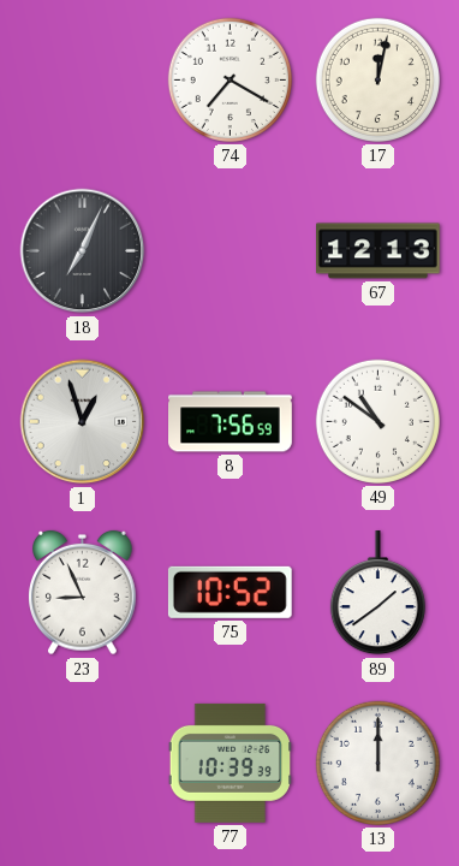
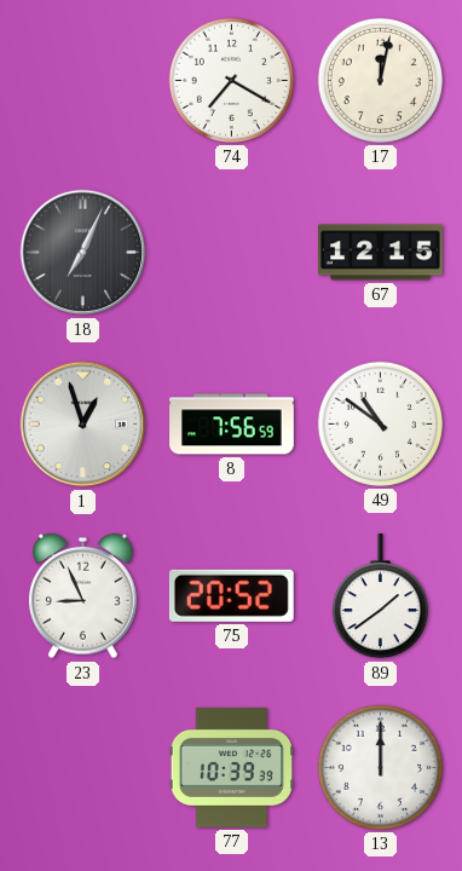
67: 12:13 -> 12:15
75: 10:52 -> 20:52
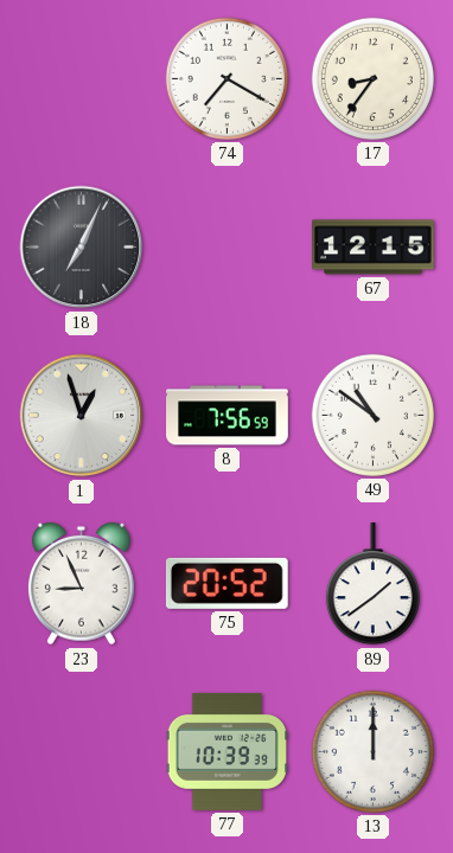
17: 12:02 -> 8:36
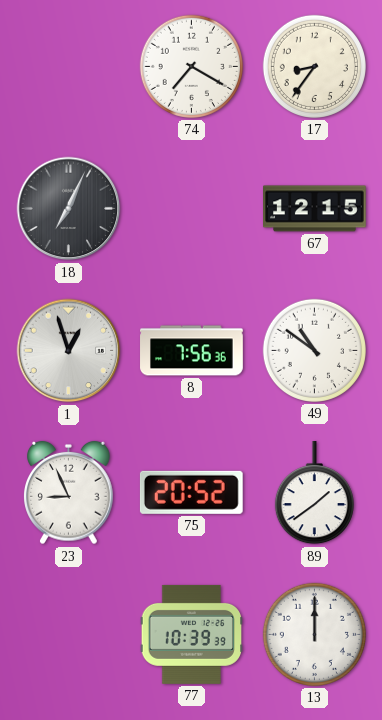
8: 7:56:59 -> 7:56:36
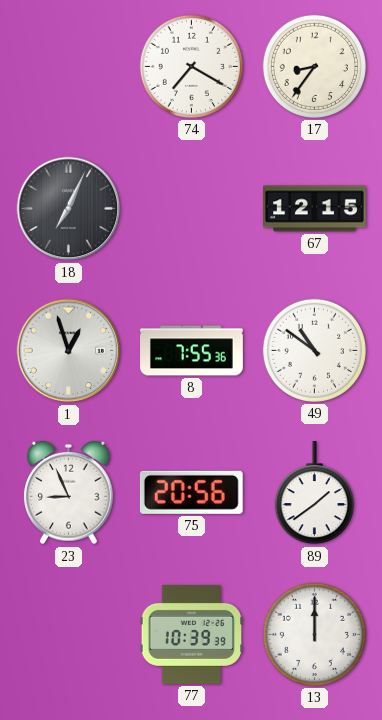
8: 7:56 -> 7:55
75: 20:52 -> 20:56
